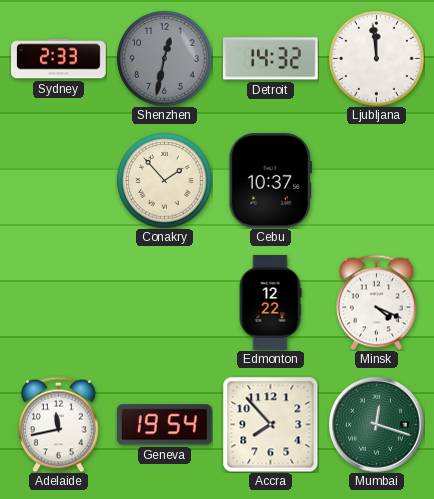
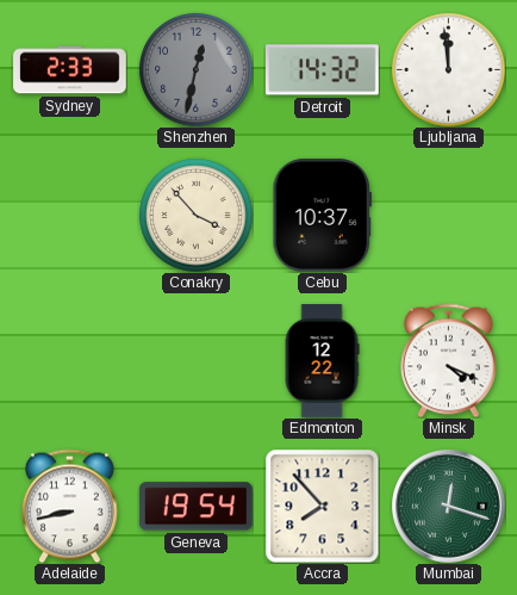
Conakry: 1:53 -> 3:53
Adelaide: 11:43 -> 8:43
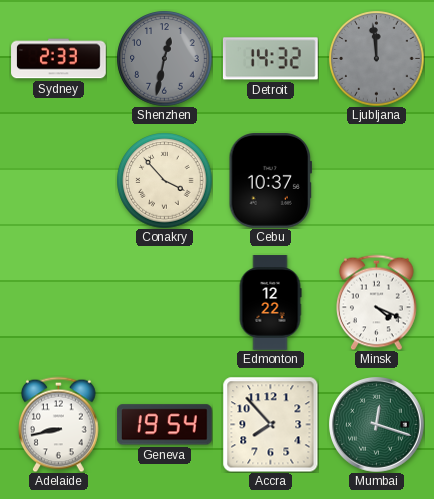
Ljubljana dial: white -> grey
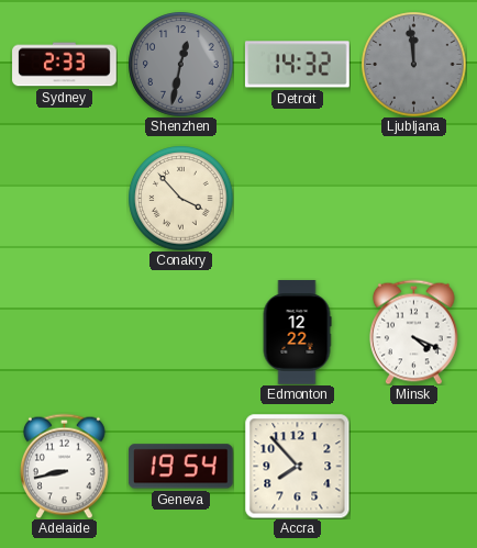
Cebu: 10:37 -> none
Mumbai: 12:18 -> none
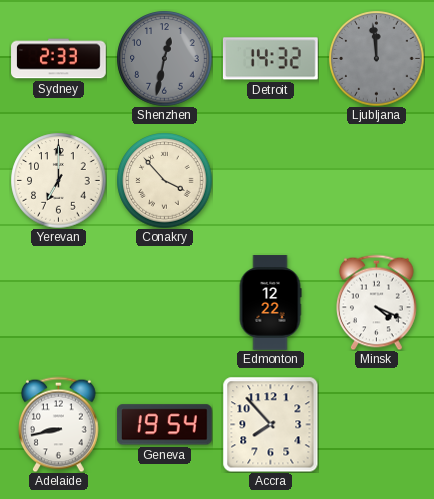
Yerevan: none -> 7:00
